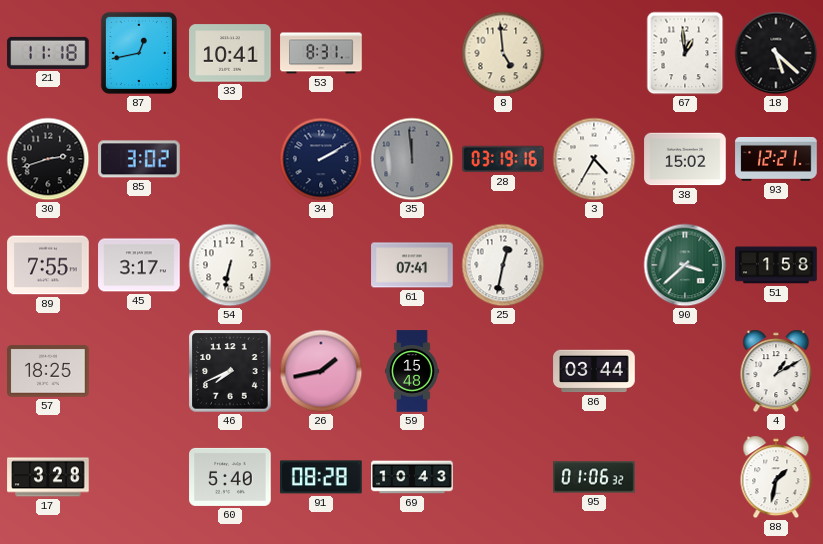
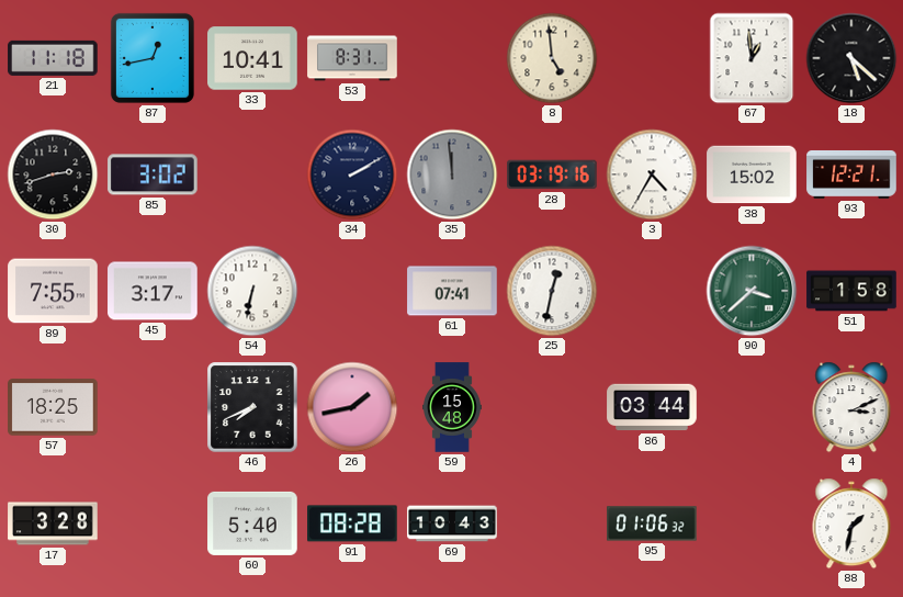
4: 1:10 -> 3:11
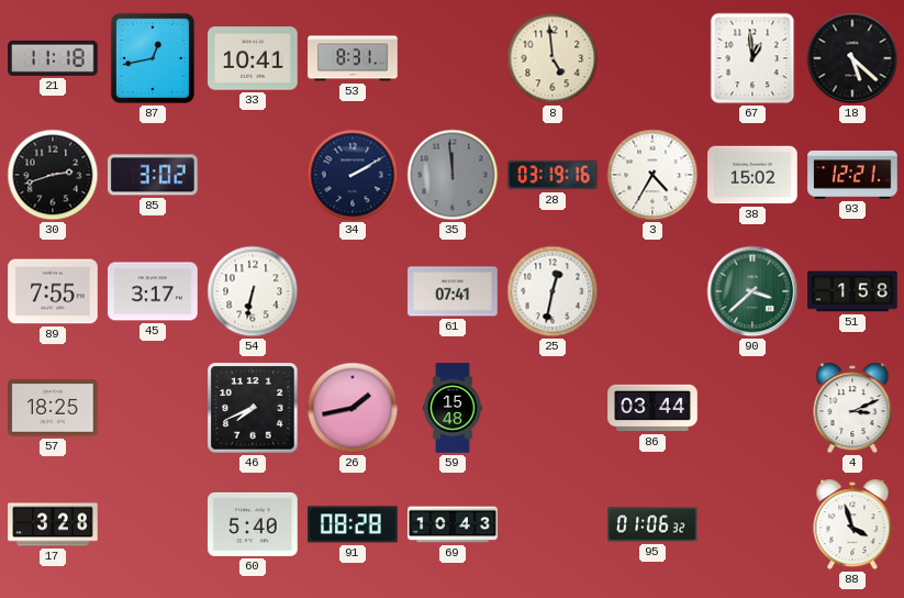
88: 1:32 -> 3:57
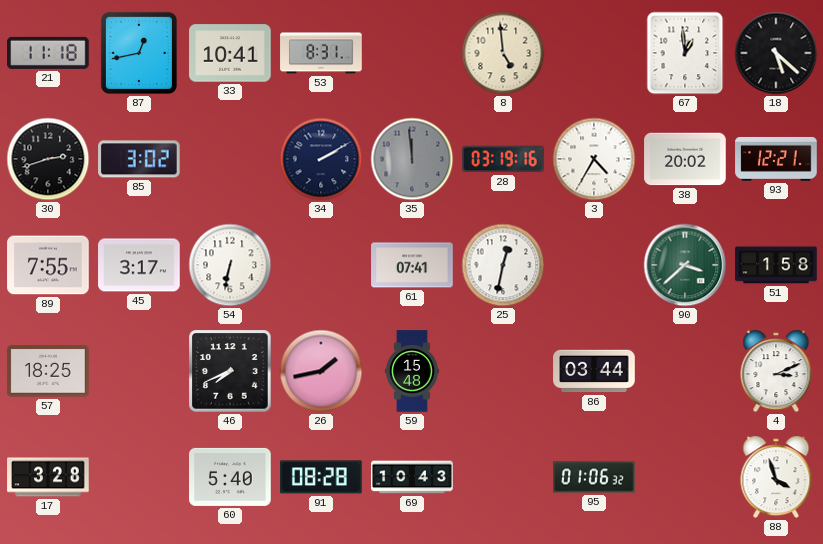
38: 15:02 -> 20:02
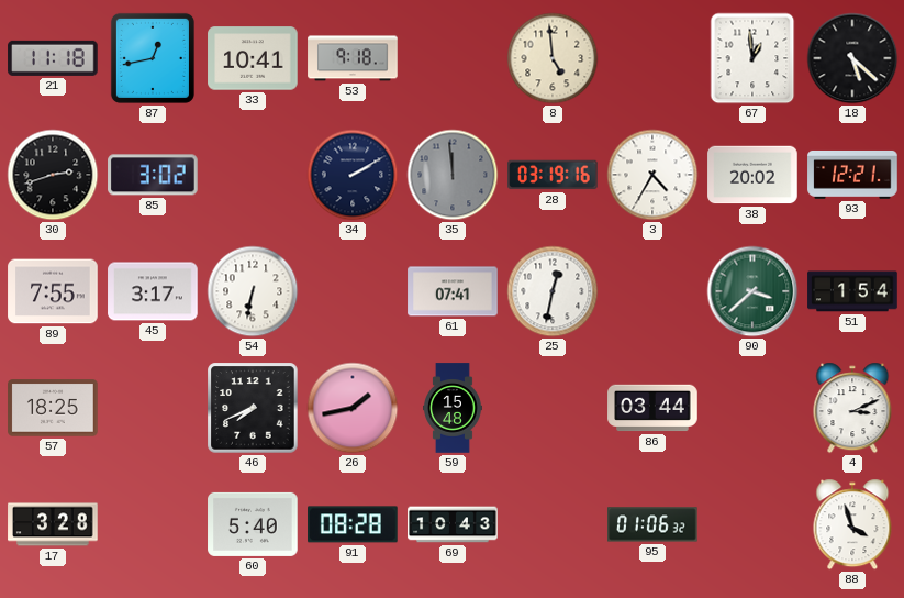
53: 8:31 -> 9:18
51: 1:58 -> 1:54
